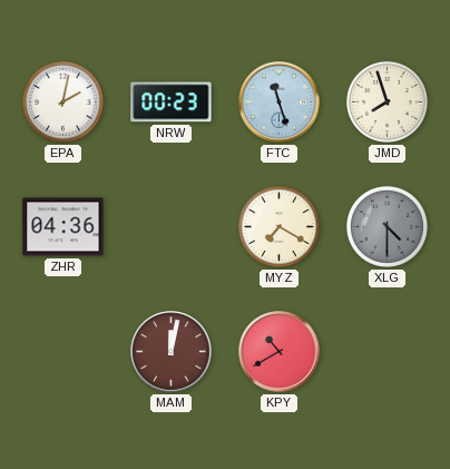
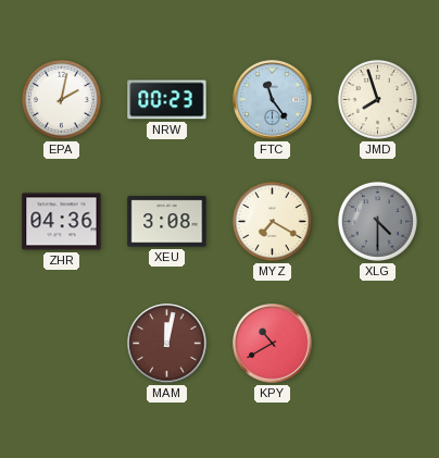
FTC: 11:27 -> 11:24
XEU: none -> 3:08
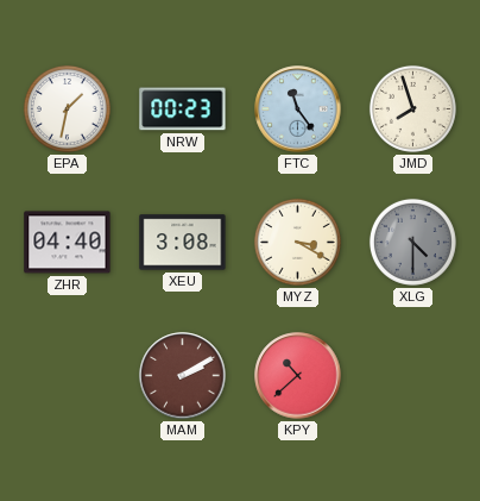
EPA: 2:02 -> 1:32
ZHR: 04:36 -> 04:40
MYZ: 7:20 -> 3:20
MAM: 12:02 -> 2:10
KPY: 10:40 -> 10:38
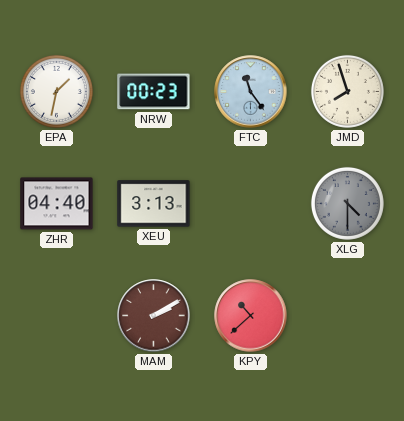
XEU: 3:08 -> 3:13
MYZ: 3:20 -> none
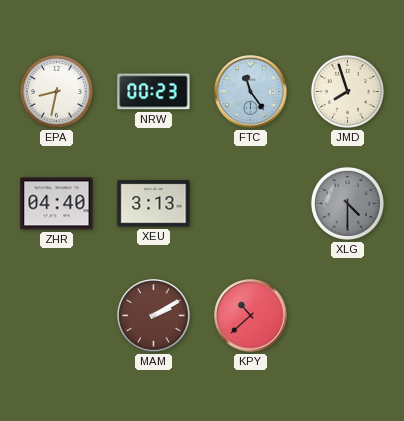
EPA: 1:32 -> 8:32
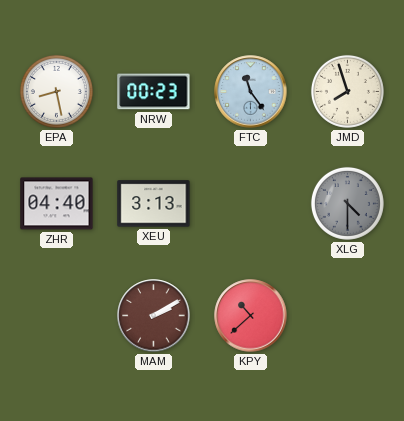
EPA: 8:32 -> 8:28
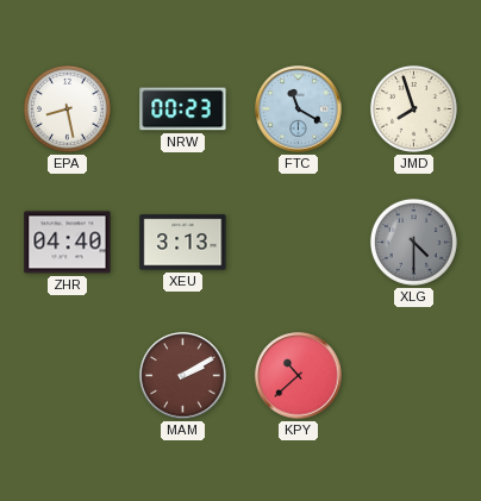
FTC: 11:24 -> 11:20
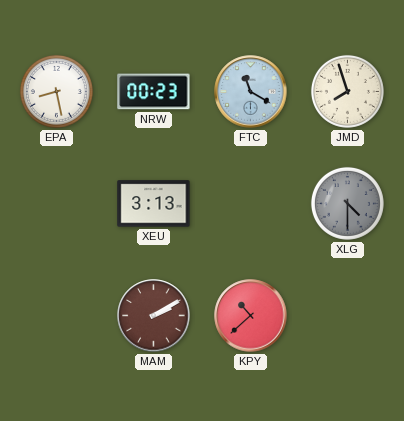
ZHR: 04:40 -> none
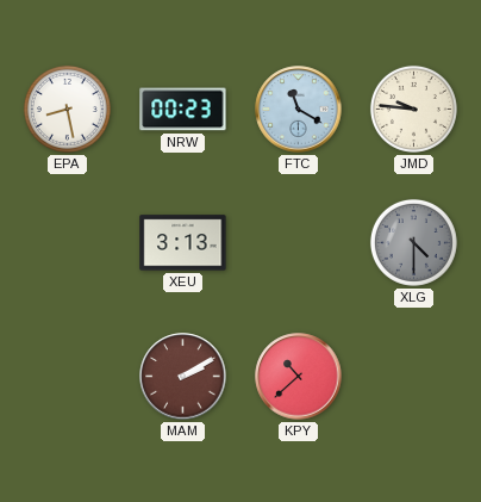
JMD: 7:57 -> 9:46
